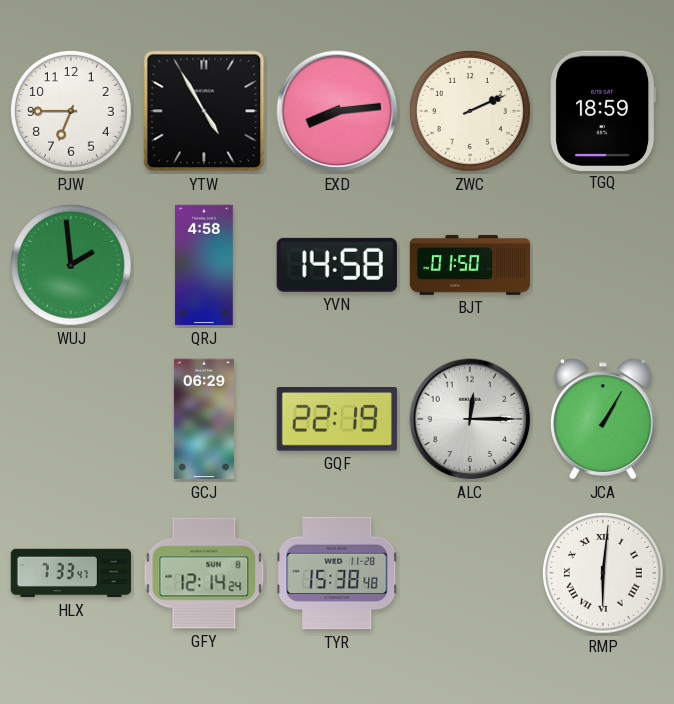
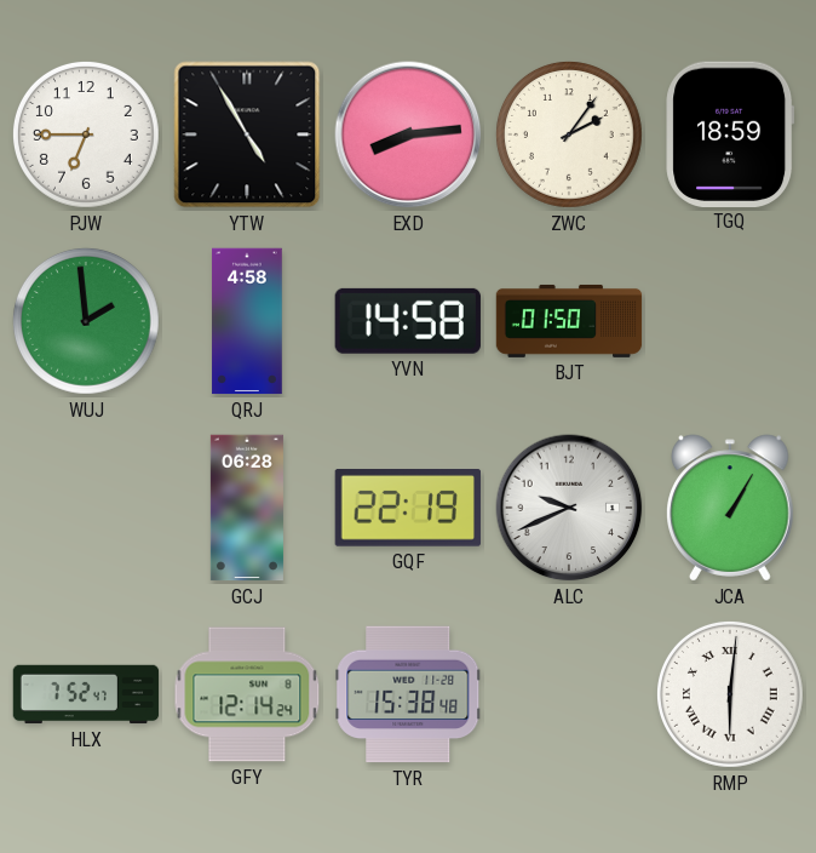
ZWC: 2:11 -> 2:06
GCJ: 06:29 -> 06:28
ALC: 12:15 -> 9:41
HLX: 7:33 -> 7:52
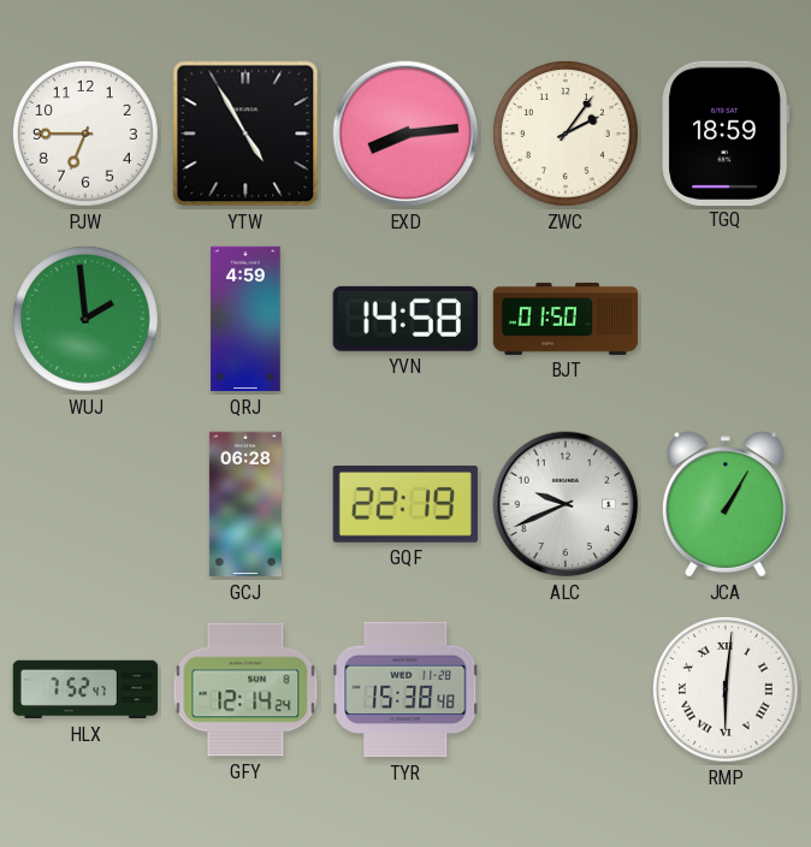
QRJ: 4:58 -> 4:59
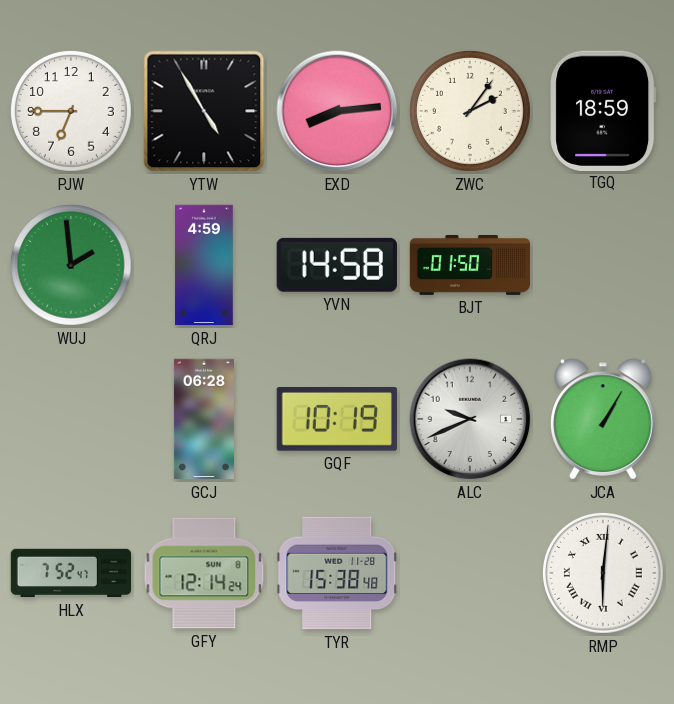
GQF: 22:19 -> 10:19
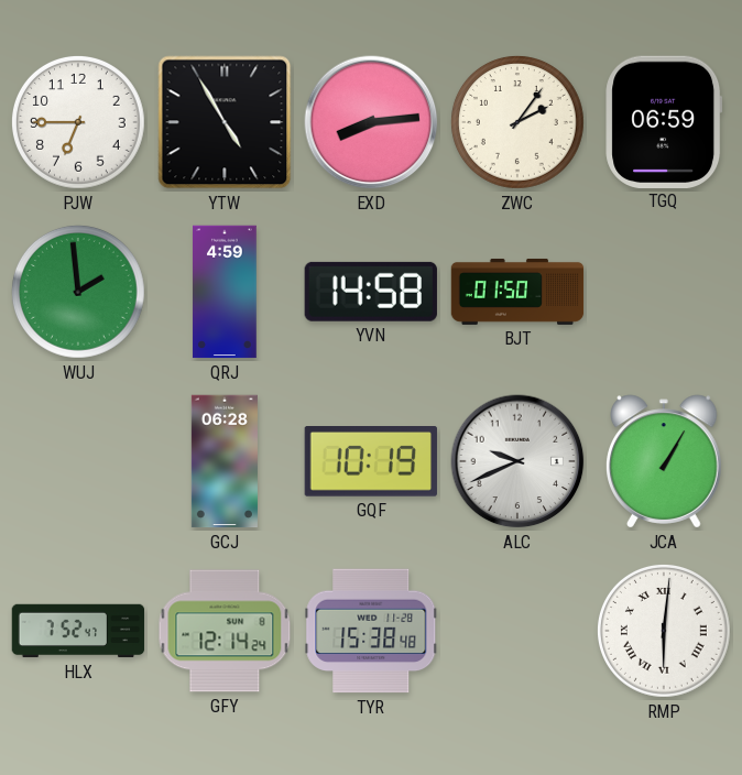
TGQ: 18:59 -> 06:59
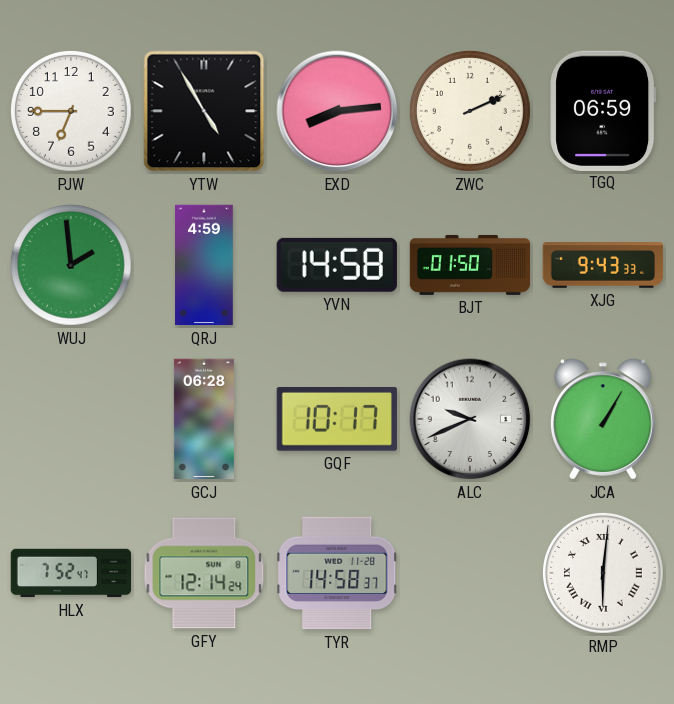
ZWC: 2:06 -> 2:11
XJG: none -> 9:43
GQF: 10:19 -> 10:17
TYR: 15:38 -> 14:58
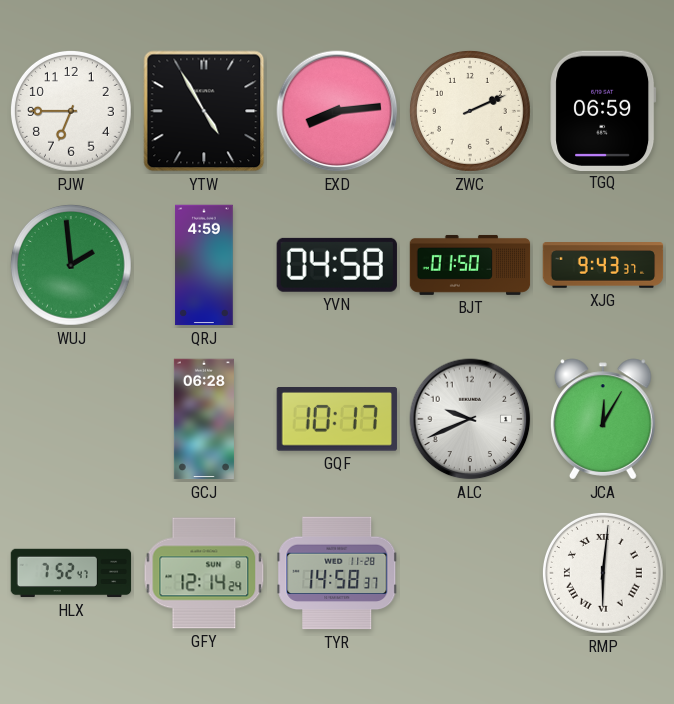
YVN: 14:58 -> 04:58
XJG: 9:43:33 -> 9:43:37
JCA: 1:05 -> 12:05
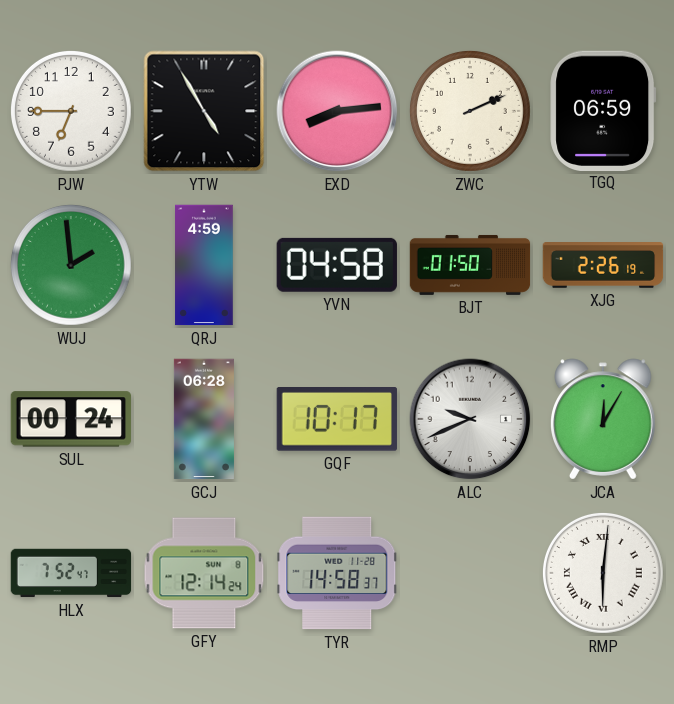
XJG: 9:43 -> 2:26
SUL: none -> 00:24
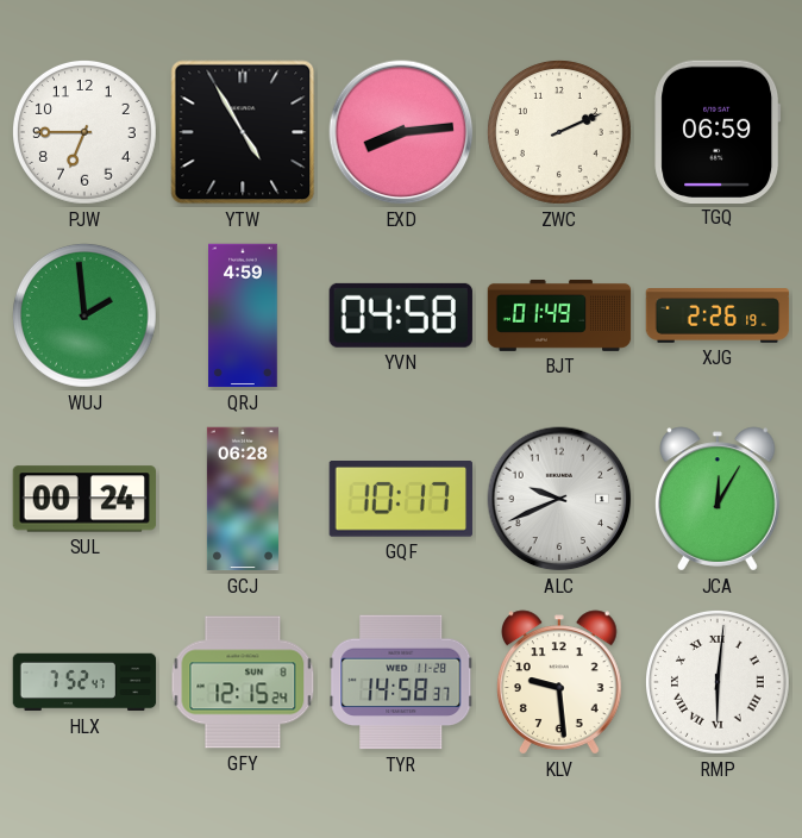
BJT: 01:50 -> 01:49
GFY: 12:14 -> 12:15
KLV: none -> 9:29
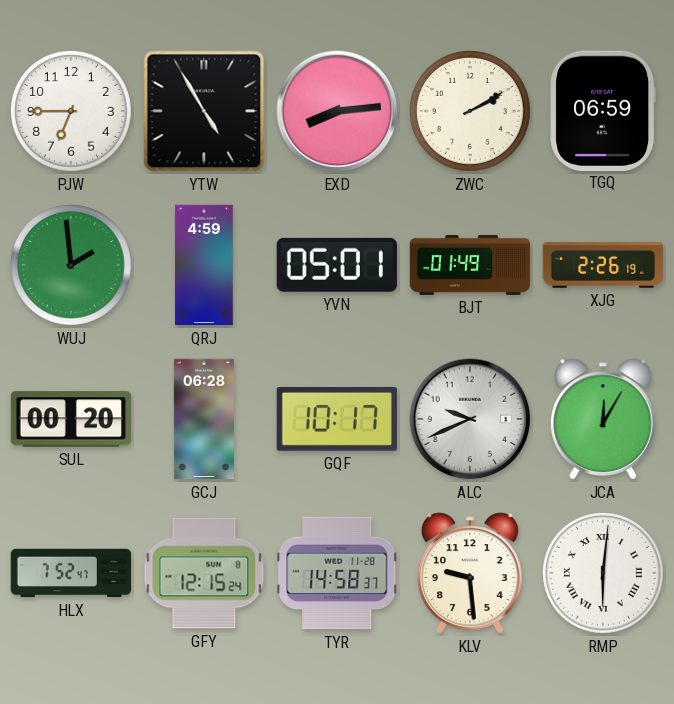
ZWC: 2:11 -> 2:10
YVN: 04:58 -> 05:01
SUL: 00:24 -> 00:20
